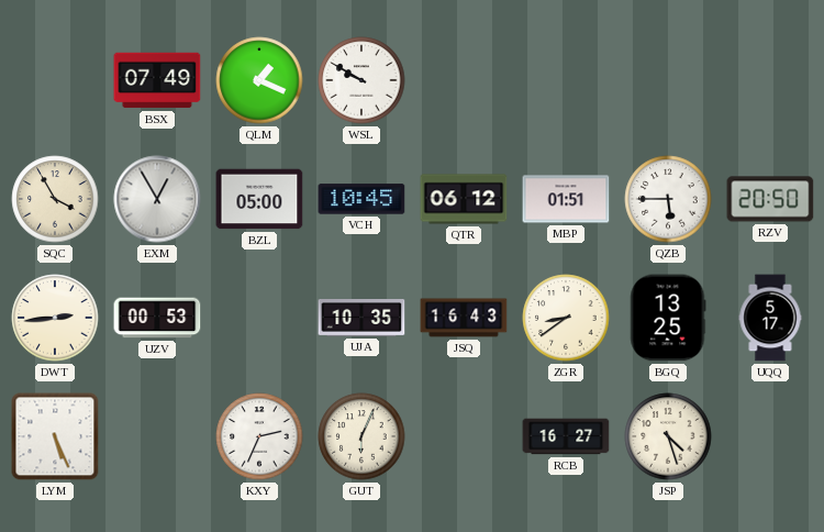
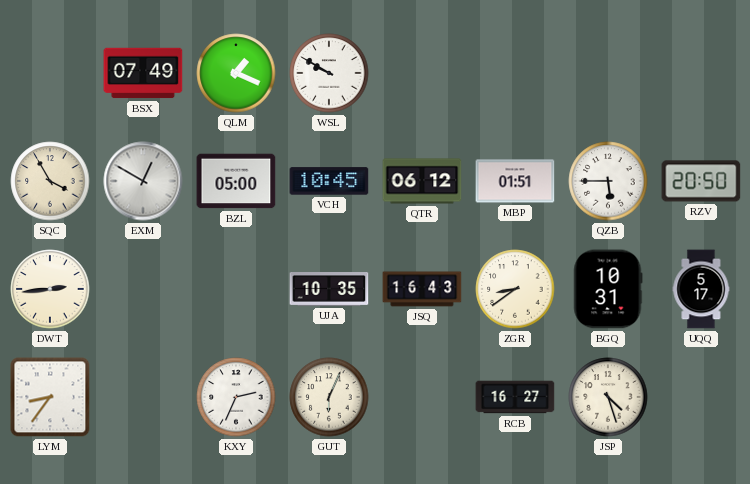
EXM: 12:55 -> 12:50
UZV: 00:53 -> none
BGQ: 13:25 -> 10:31
LYM: 5:26 -> 8:36
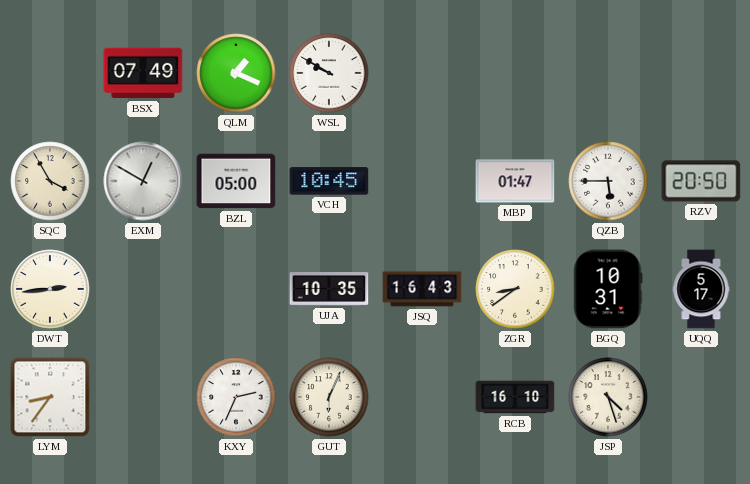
QTR: 06:12 -> none
MBP: 01:51 -> 01:47
RCB: 16:27 -> 16:10
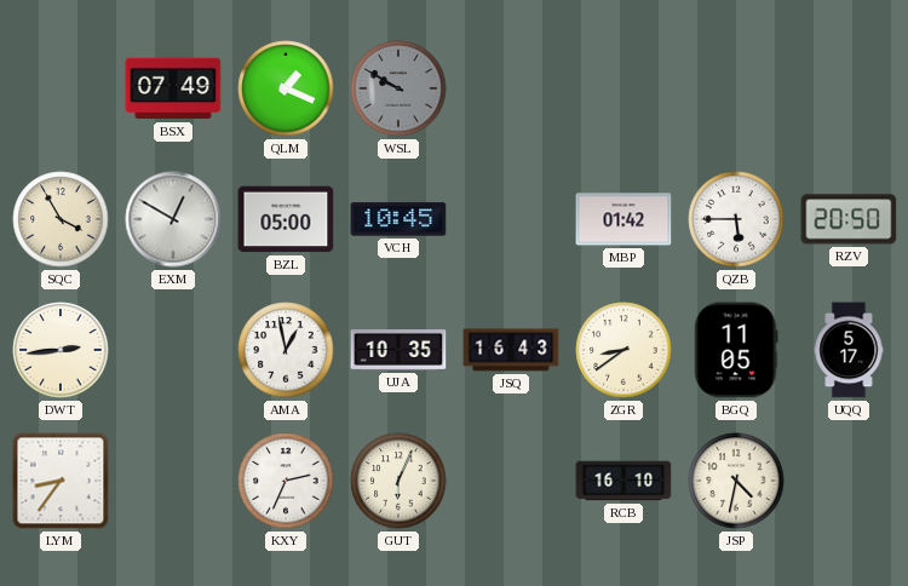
WSL dial: white -> grey
MBP: 01:47 -> 01:42
AMA: none -> 12:58
BGQ: 10:31 -> 11:05
JSP: 4:27 -> 4:32
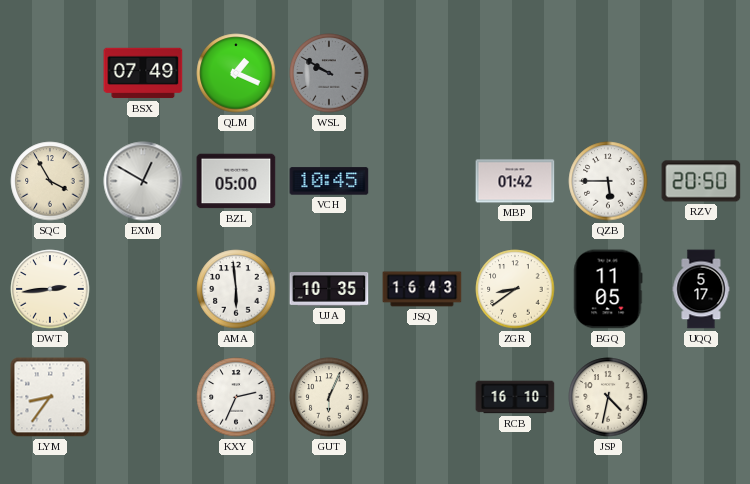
AMA: 12:58 -> 5:59
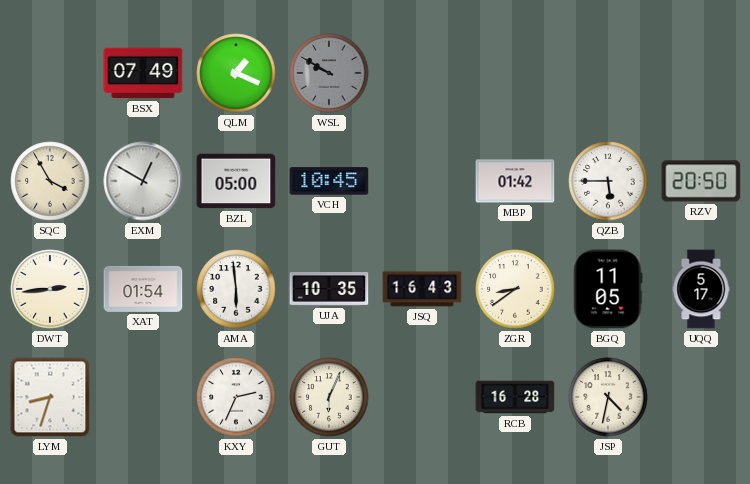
XAT: none -> 01:54
LYM: 8:36 -> 8:33
RCB: 16:10 -> 16:28
